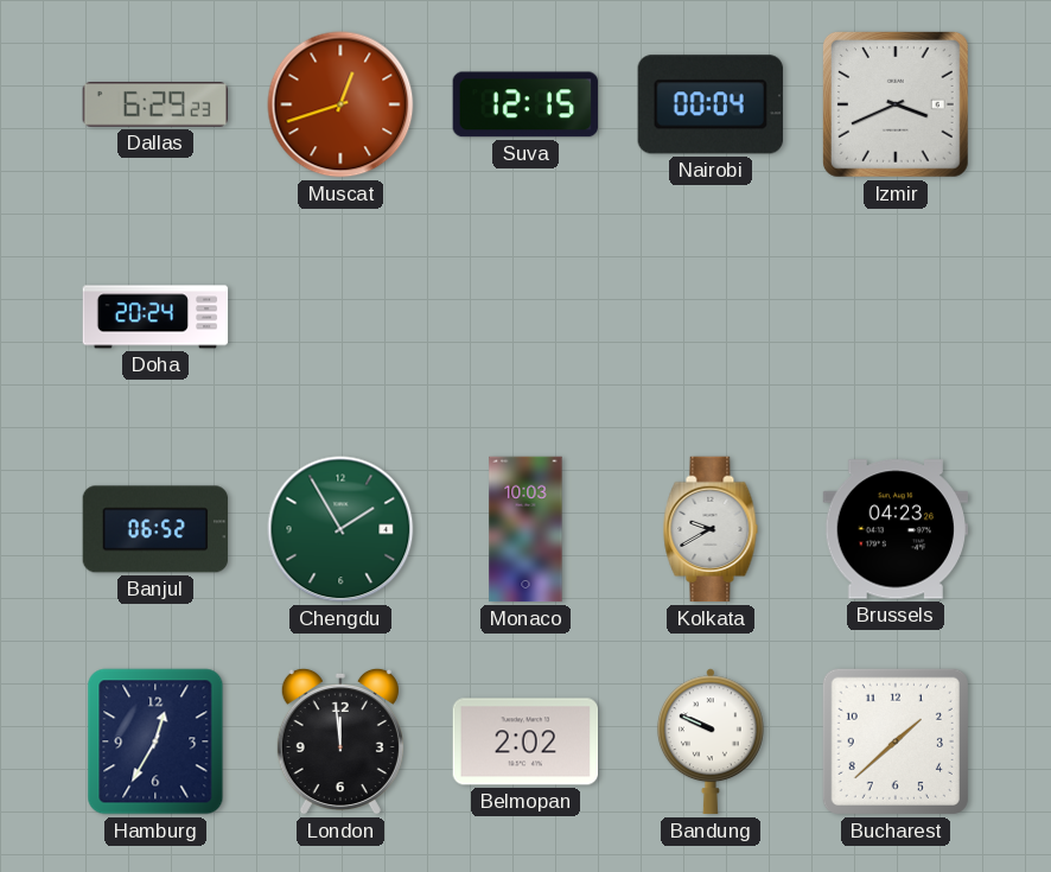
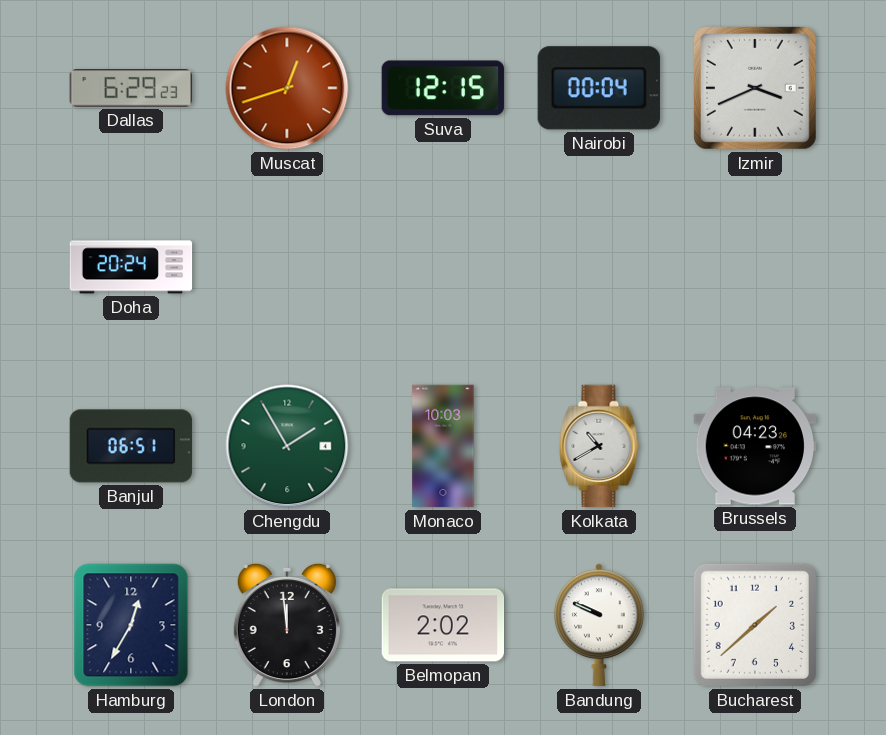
Banjul: 06:52 -> 06:51
Kolkata: 9:40 -> 10:40
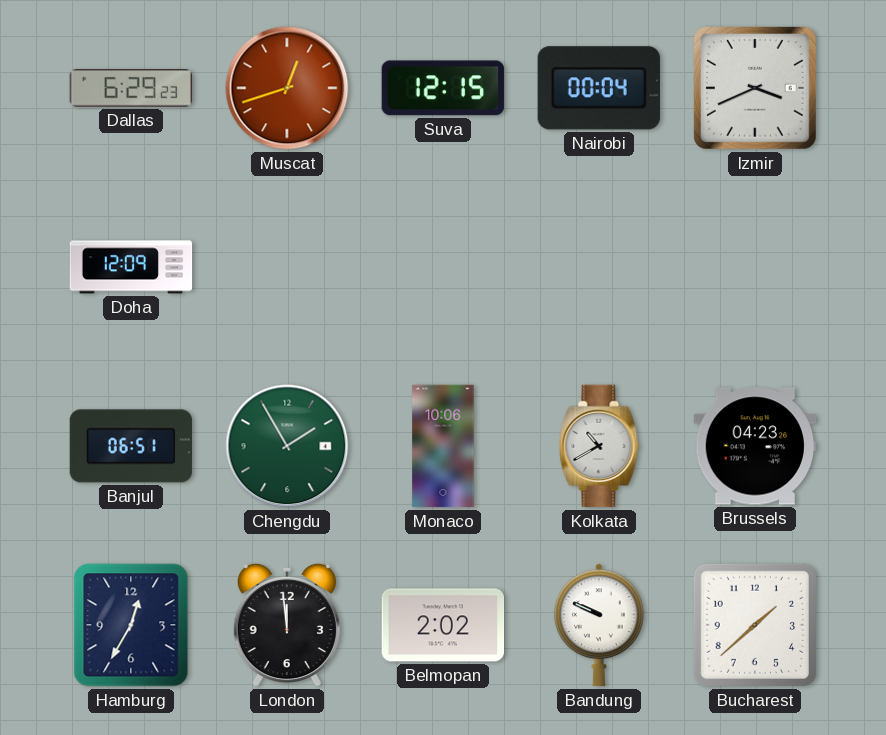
Doha: 20:24 -> 12:09
Monaco: 10:03 -> 10:06
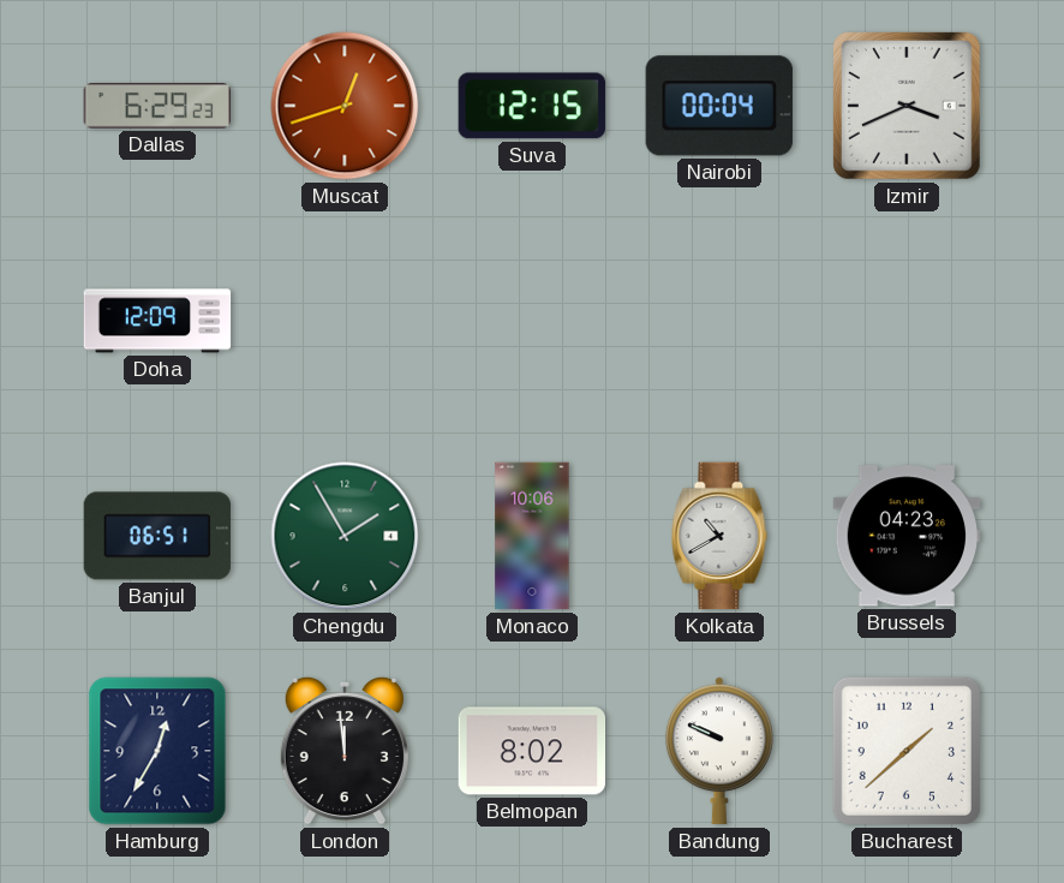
Belmopan: 2:02 -> 8:02
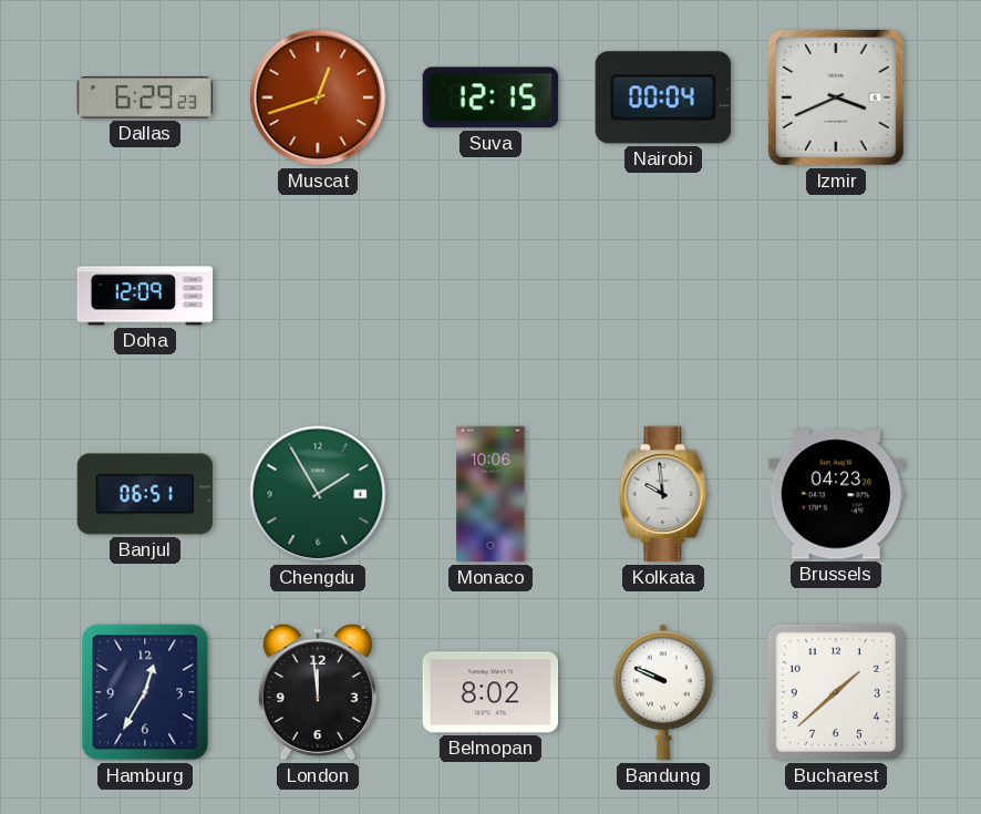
Kolkata: 10:40 -> 9:59
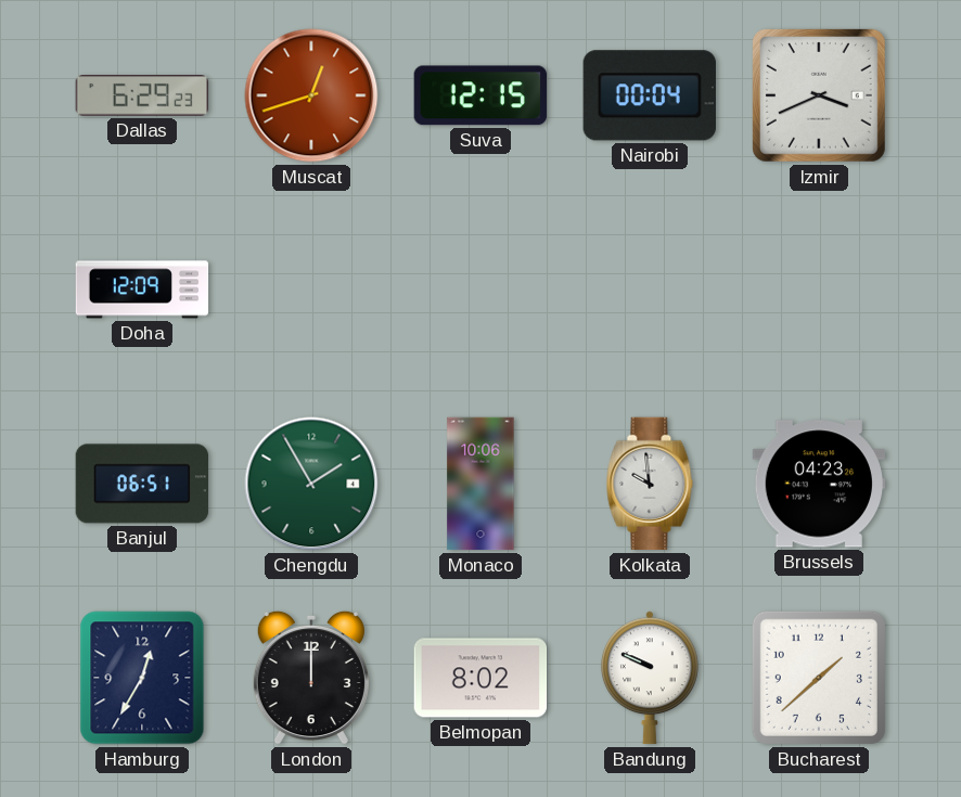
London: 11:59 -> 12:00
